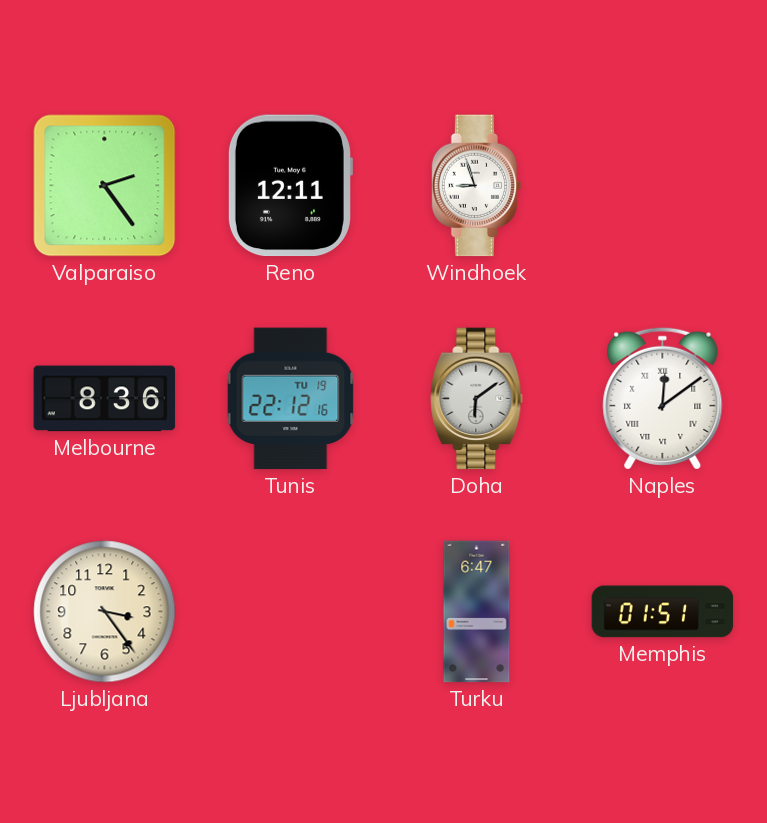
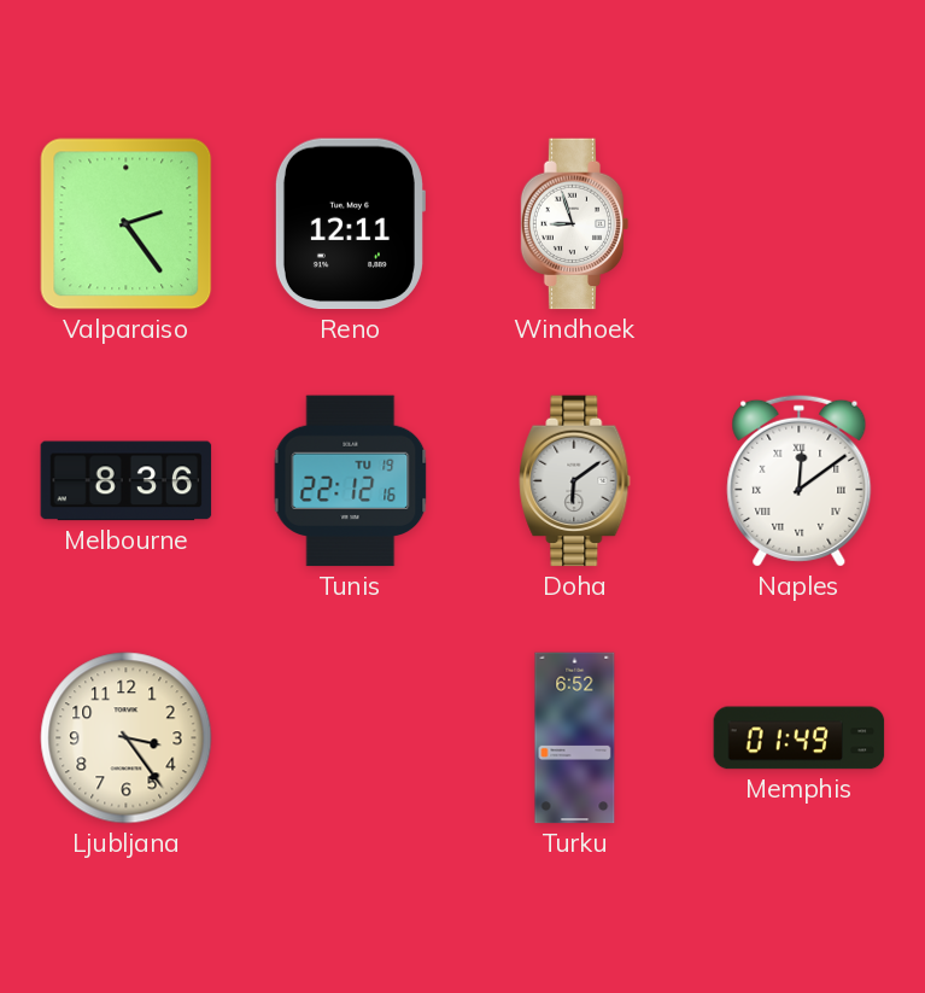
Turku: 6:47 -> 6:52
Memphis: 01:51 -> 01:49
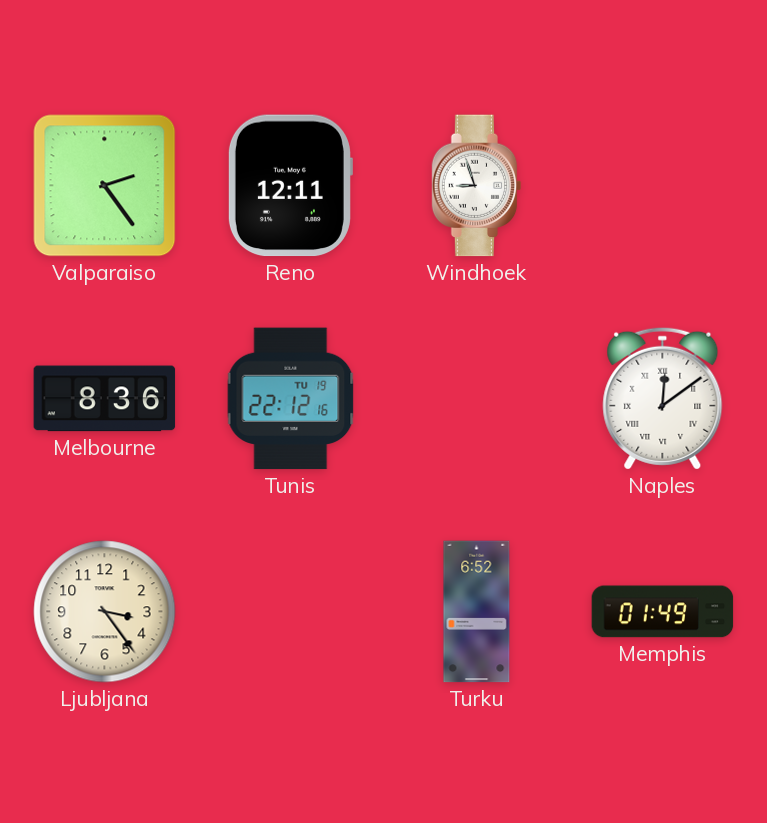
Doha: 6:09 -> none
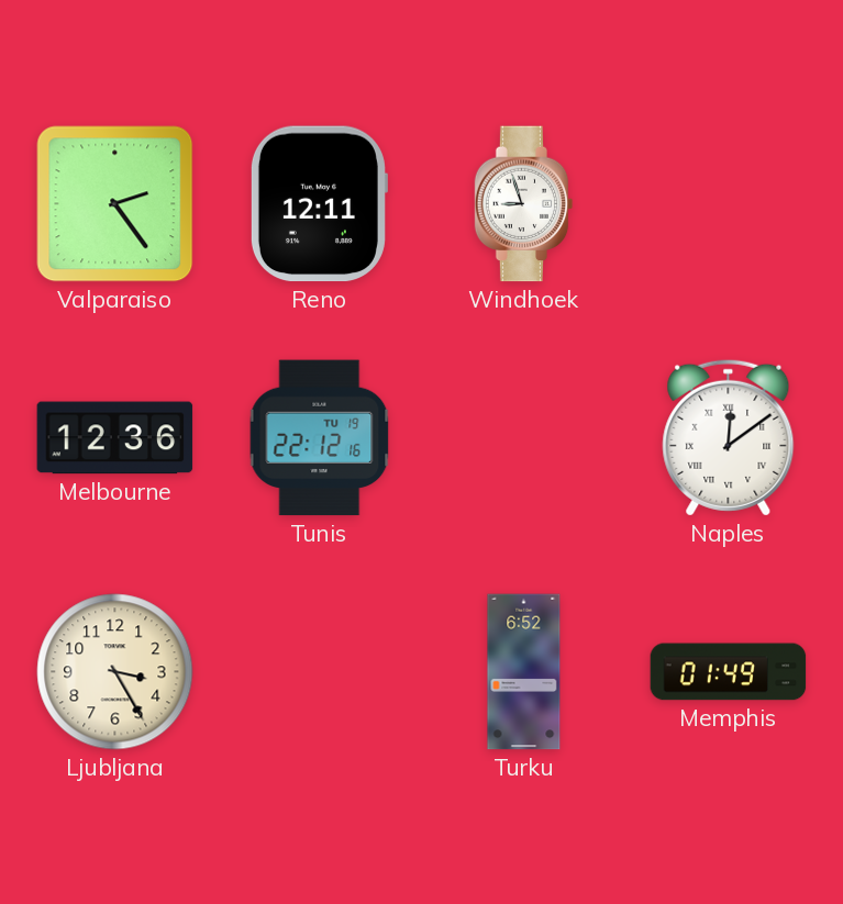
Melbourne: 8:36 -> 12:36
Ljubljana: 3:24 -> 3:25
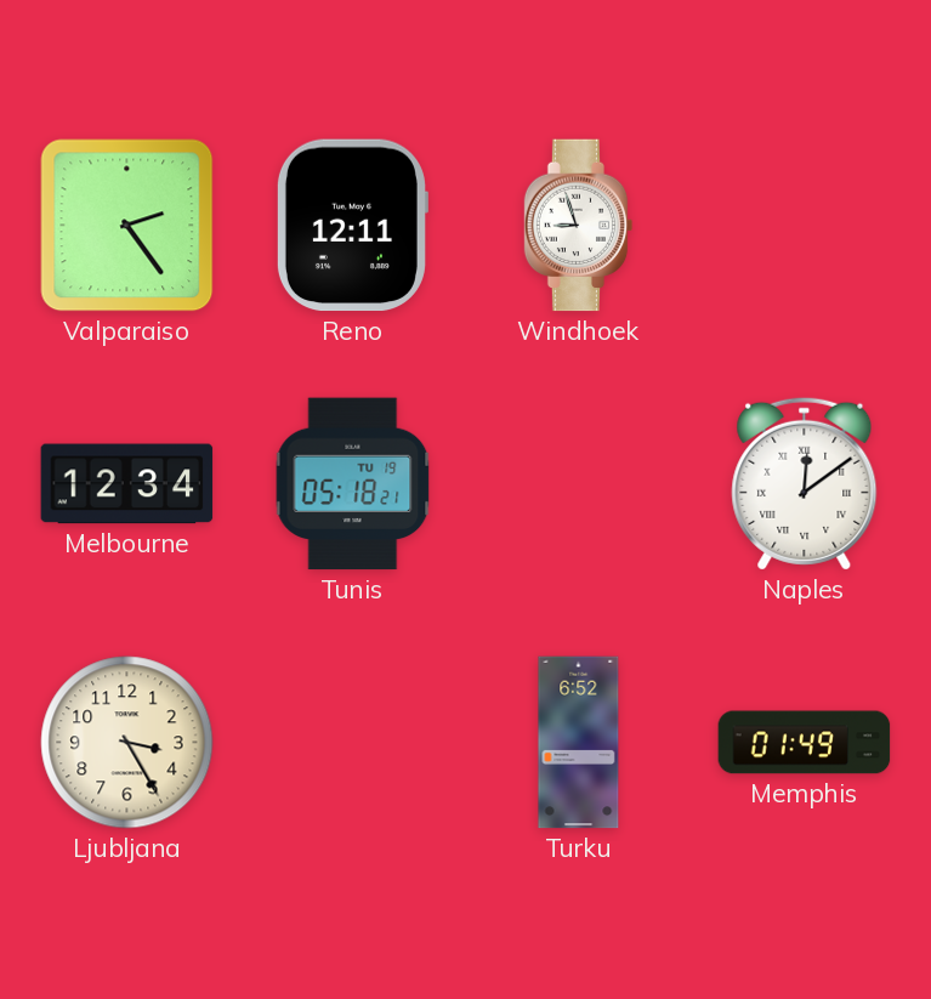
Melbourne: 12:36 -> 12:34
Tunis: 22:12 -> 05:18
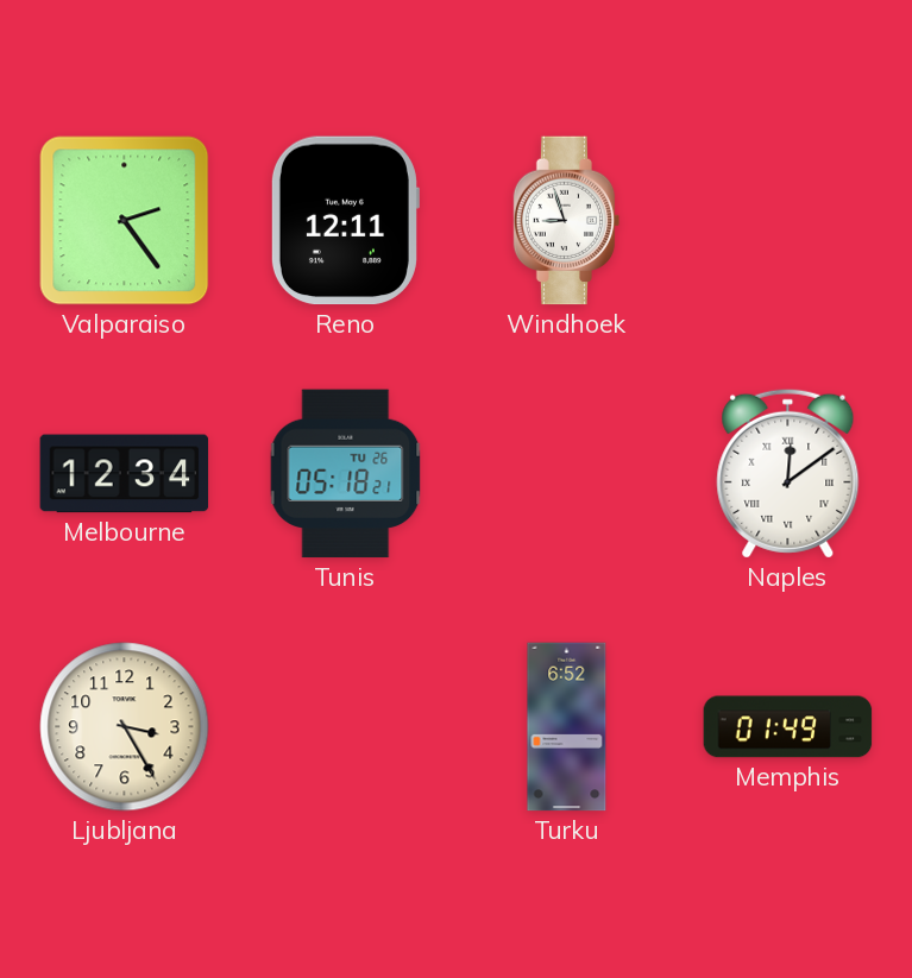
Tunis date: TU 19 -> TU 26
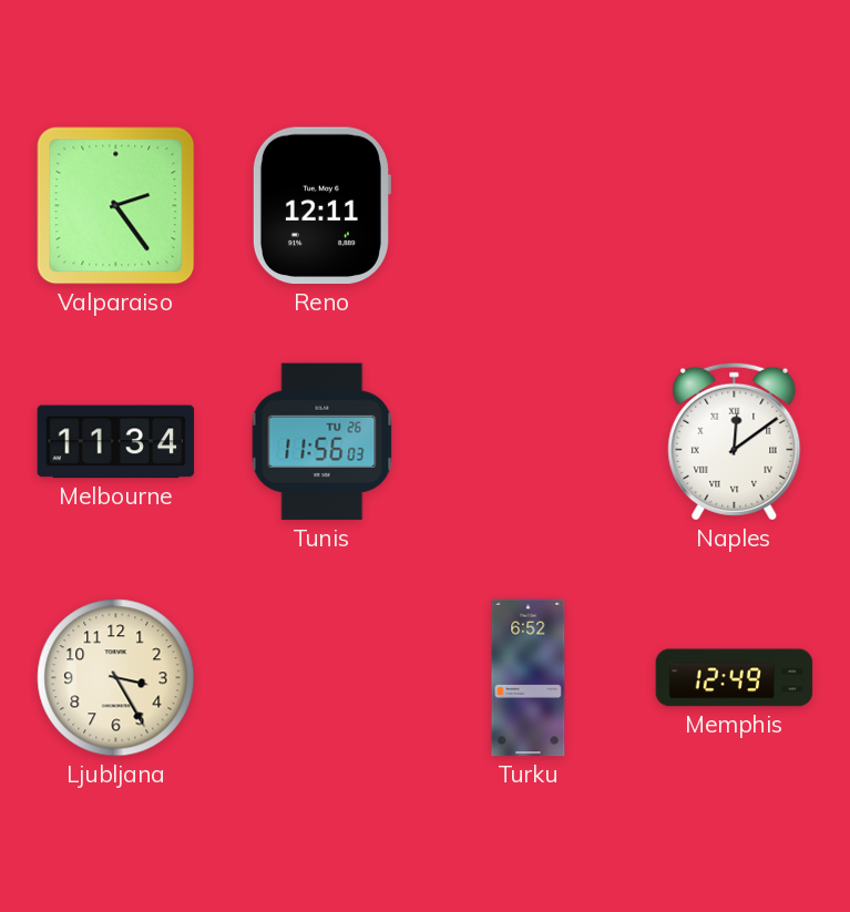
Windhoek: 8:57 -> none
Melbourne: 12:34 -> 11:34
Tunis: 05:18 -> 11:56
Memphis: 01:49 -> 12:49
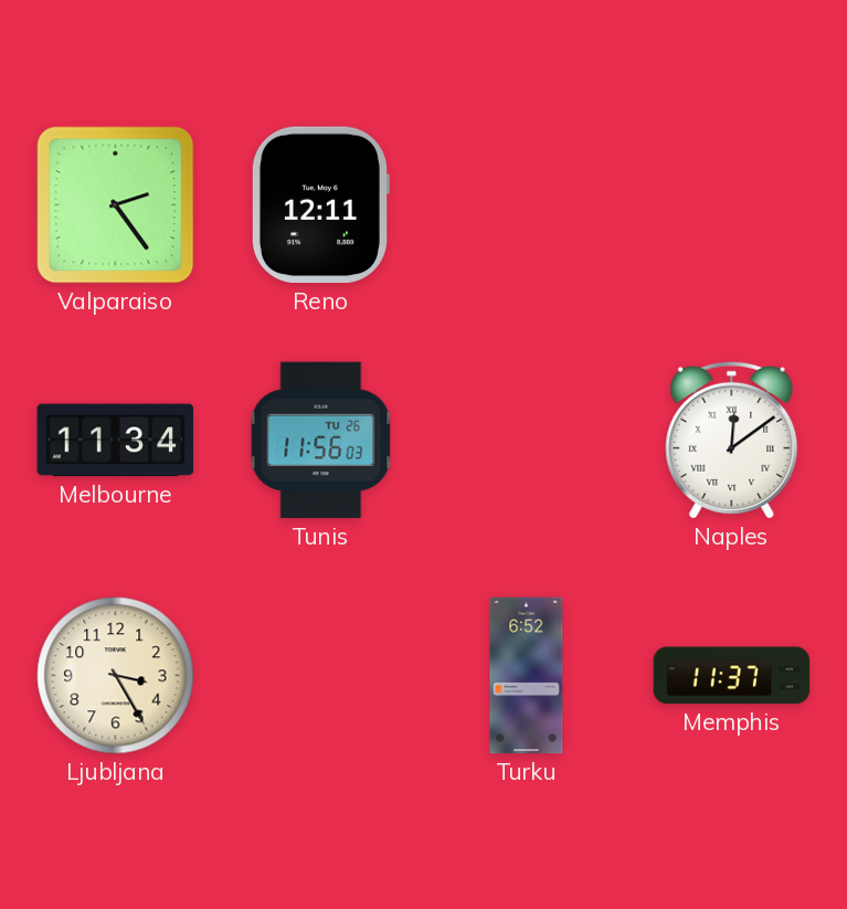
Memphis: 12:49 -> 11:37
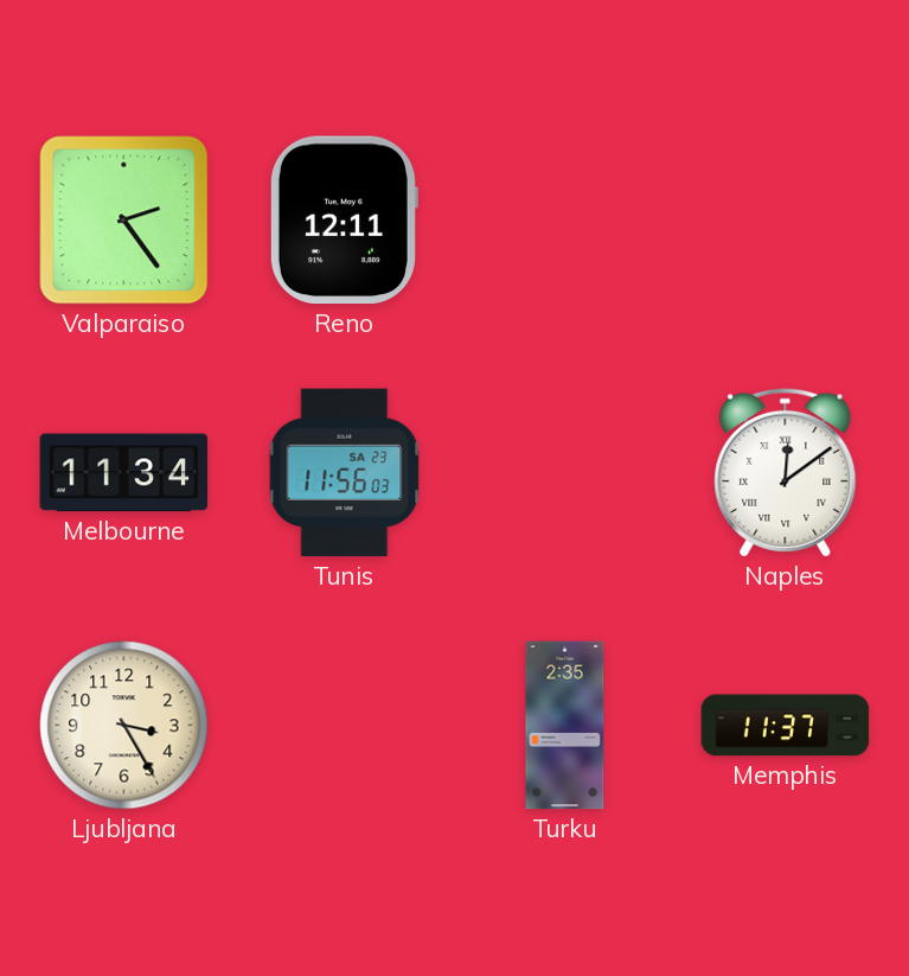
Tunis date: TU 26 -> SA 23
Turku: 6:52 -> 2:35
